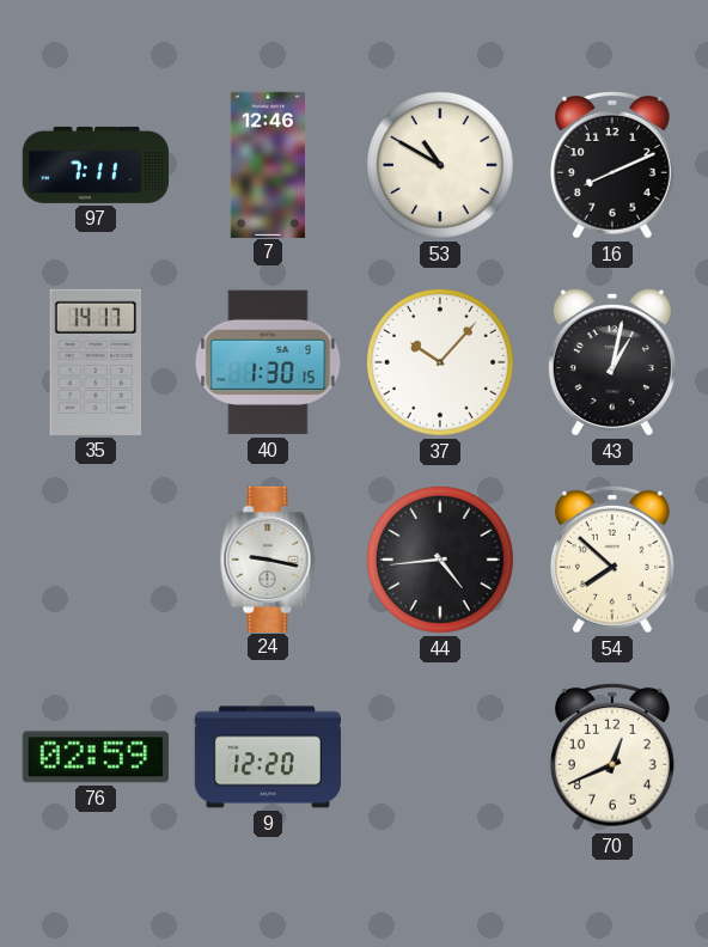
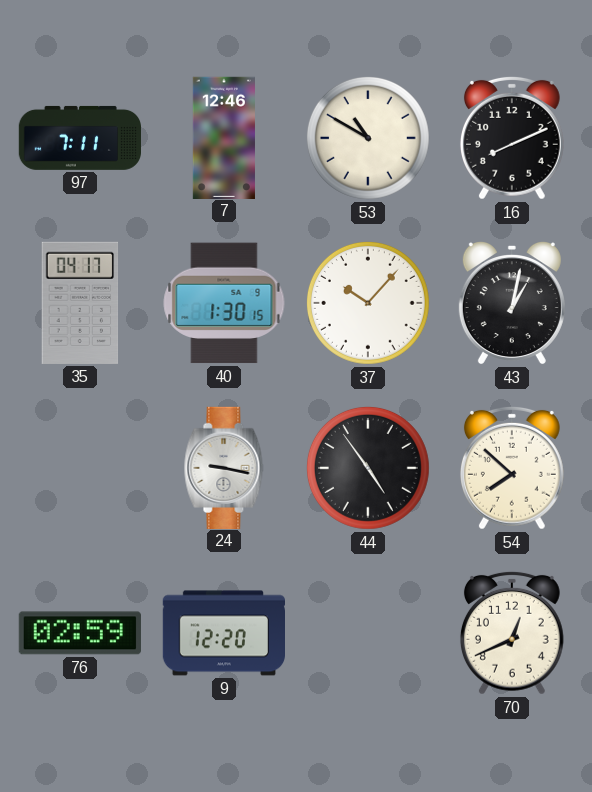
35: 14:17 -> 04:17
44: 4:44 -> 4:54
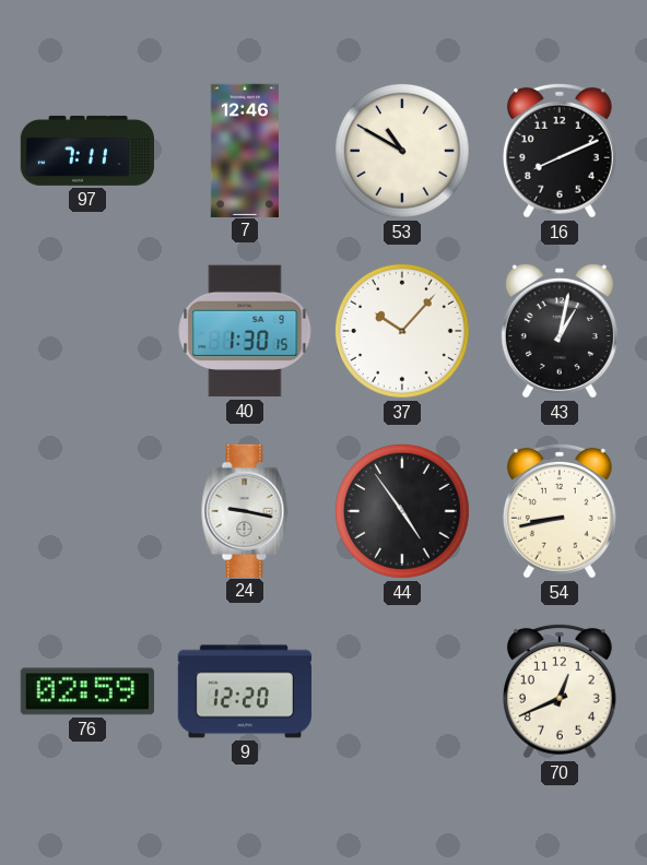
35: 04:17 -> none
54: 7:52 -> 8:43
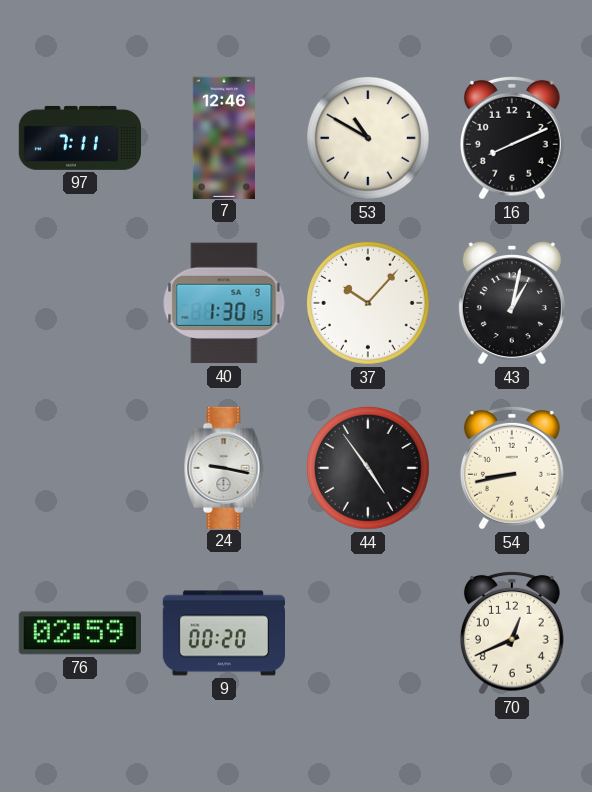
9: 12:20 -> 00:20
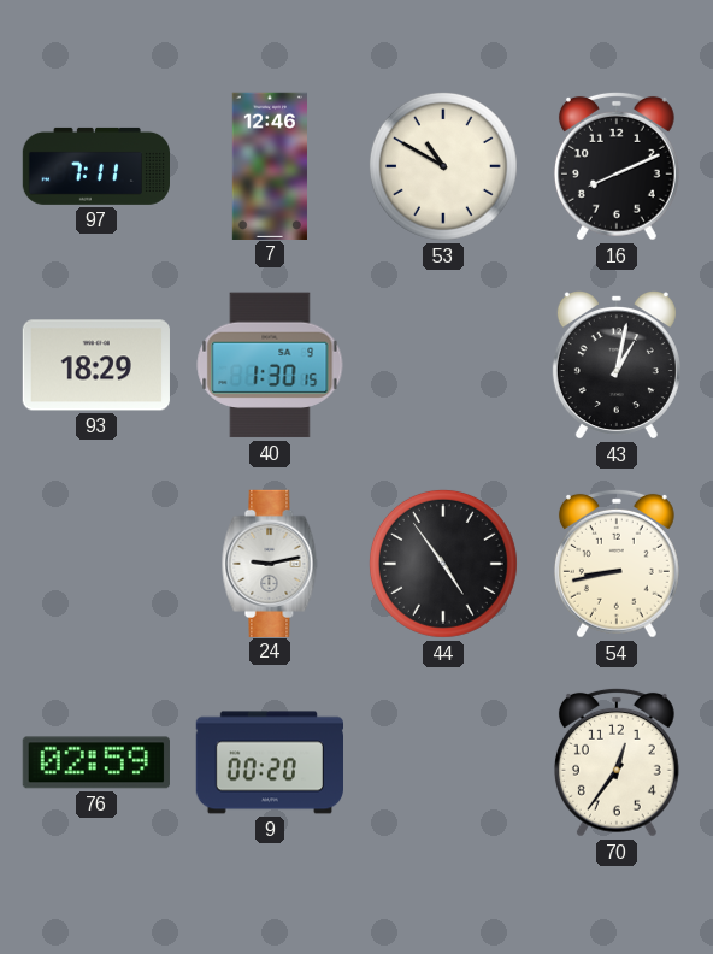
93: none -> 18:29
37: 10:07 -> none
24: 9:17 -> 9:13
70: 12:41 -> 12:36
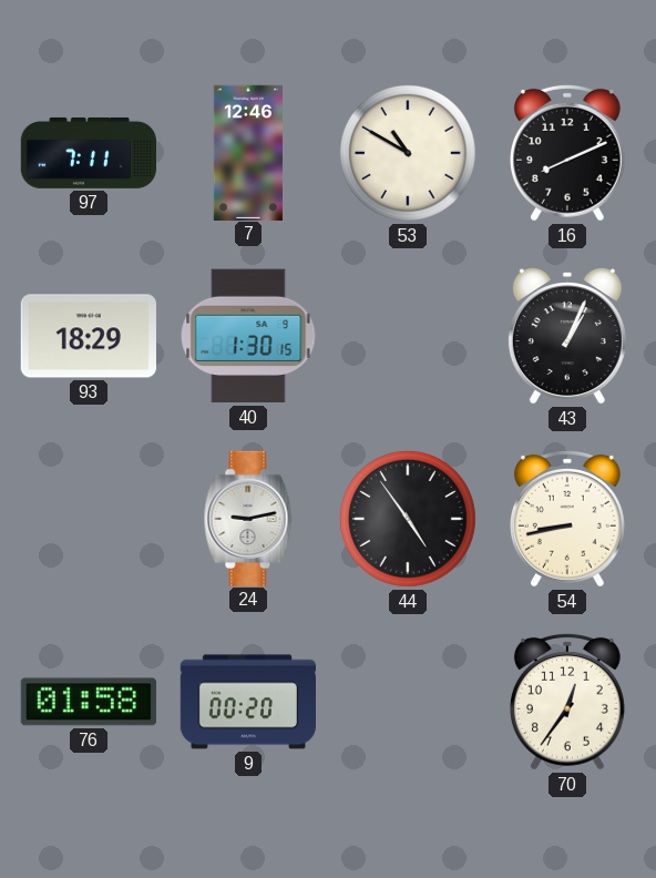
43: 1:02 -> 1:04
76: 02:59 -> 01:58
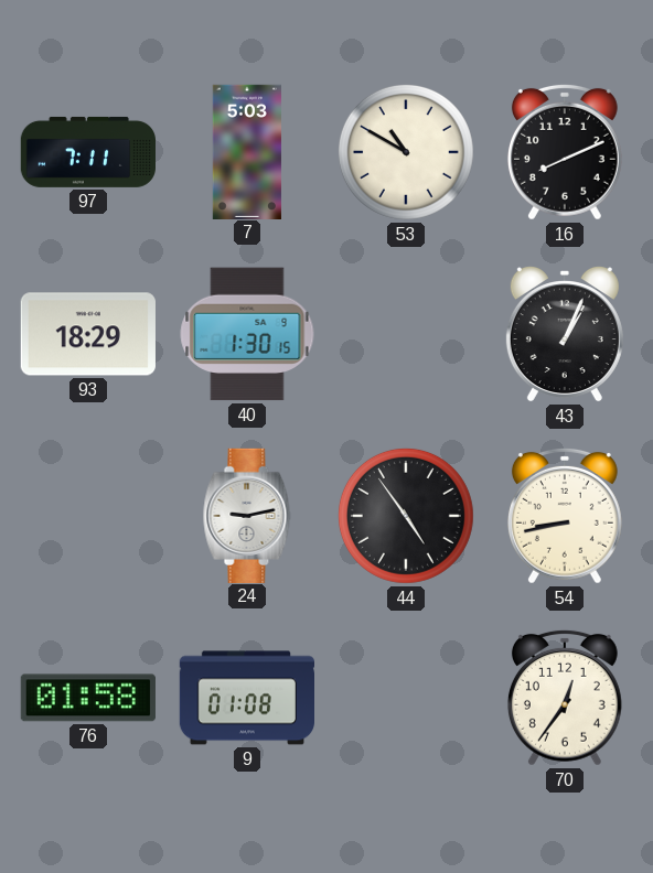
7: 12:46 -> 5:03
9: 00:20 -> 01:08
